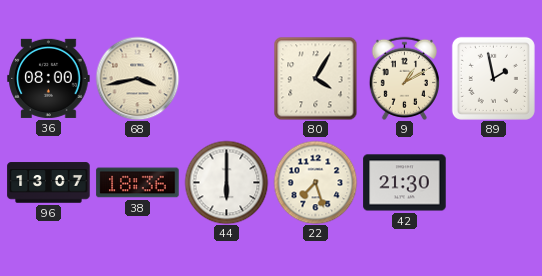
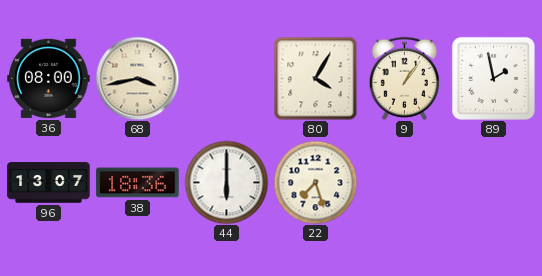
9: 1:10 -> 1:06
42: 21:30 -> none
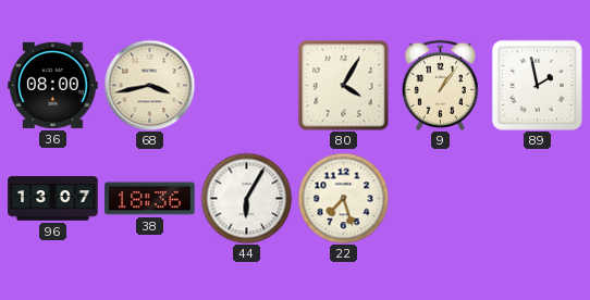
44: 6:00 -> 6:05
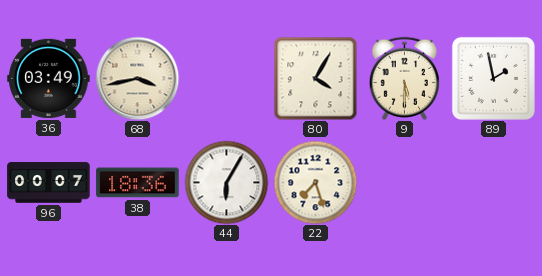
36: 08:00 -> 03:49
9: 1:06 -> 5:30
96: 13:07 -> 00:07
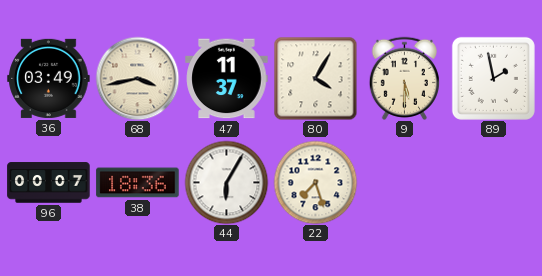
47: none -> 11:37
